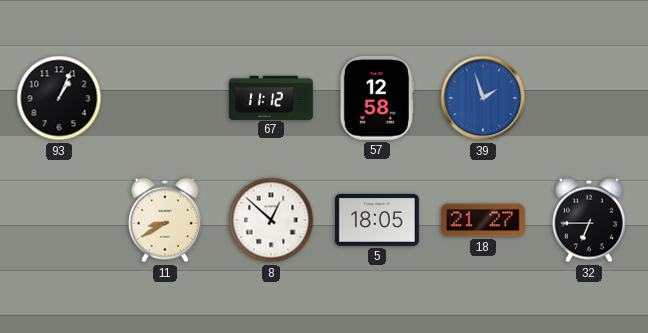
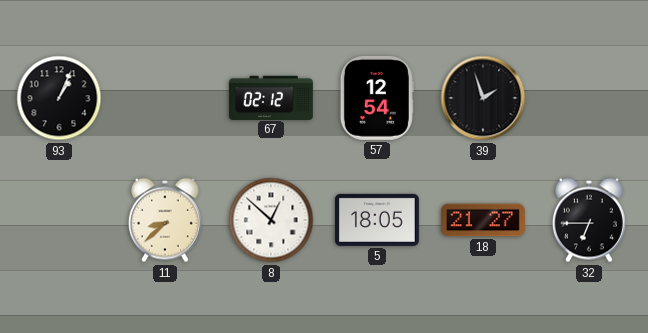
67: 11:12 -> 02:12
57: 12:58 -> 12:54
39 dial: blue -> black
11: 8:40 -> 8:38
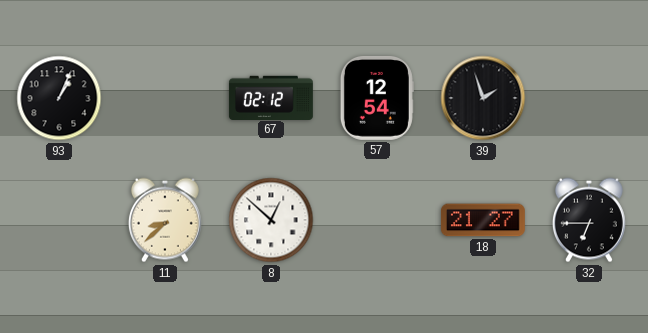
5: 18:05 -> none
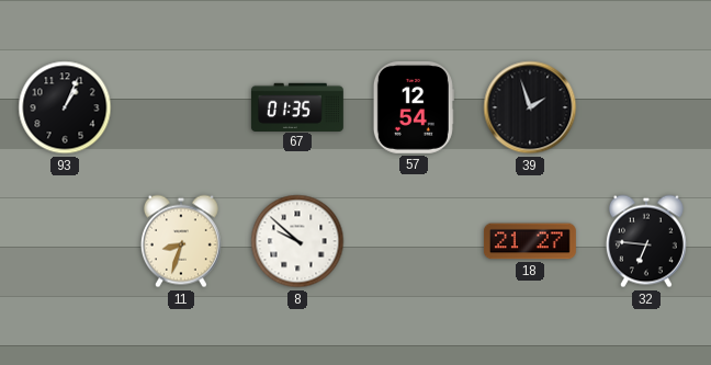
67: 02:12 -> 01:35
11: 8:38 -> 8:33
8: 12:52 -> 9:52
32: 6:45 -> 6:46
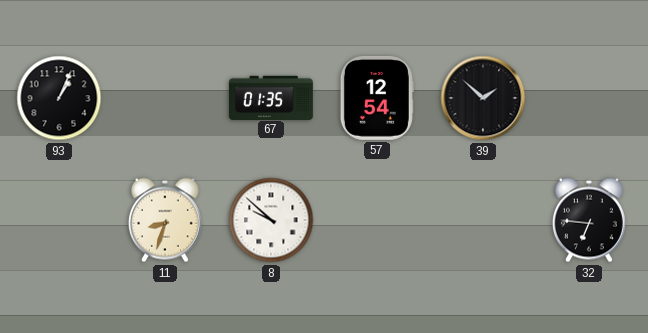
39: 1:57 -> 1:52
18: 21:27 -> none
